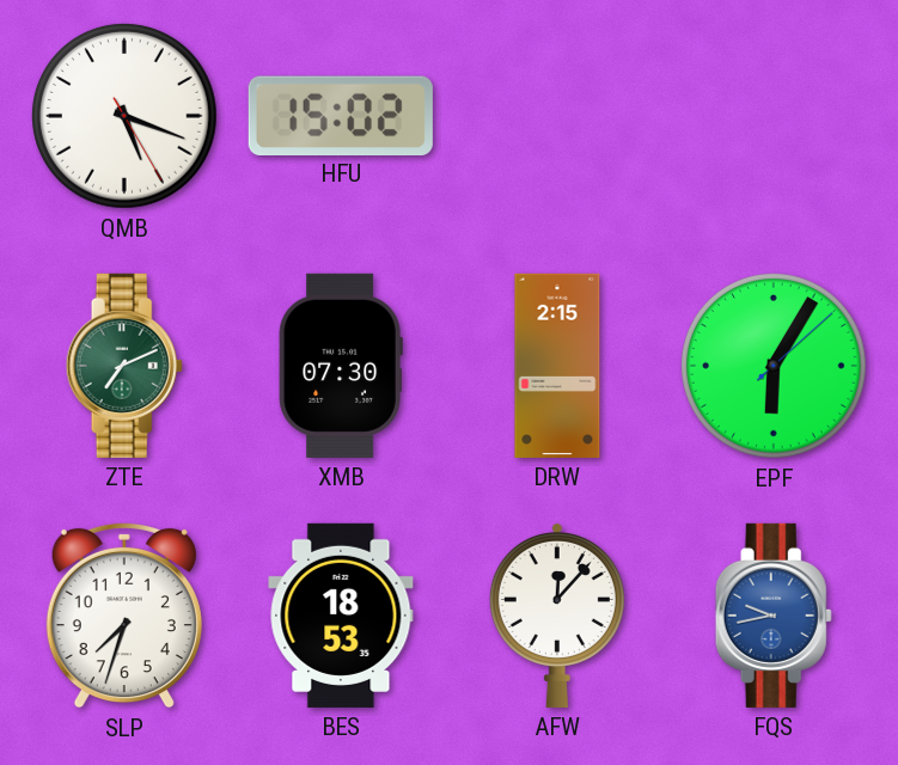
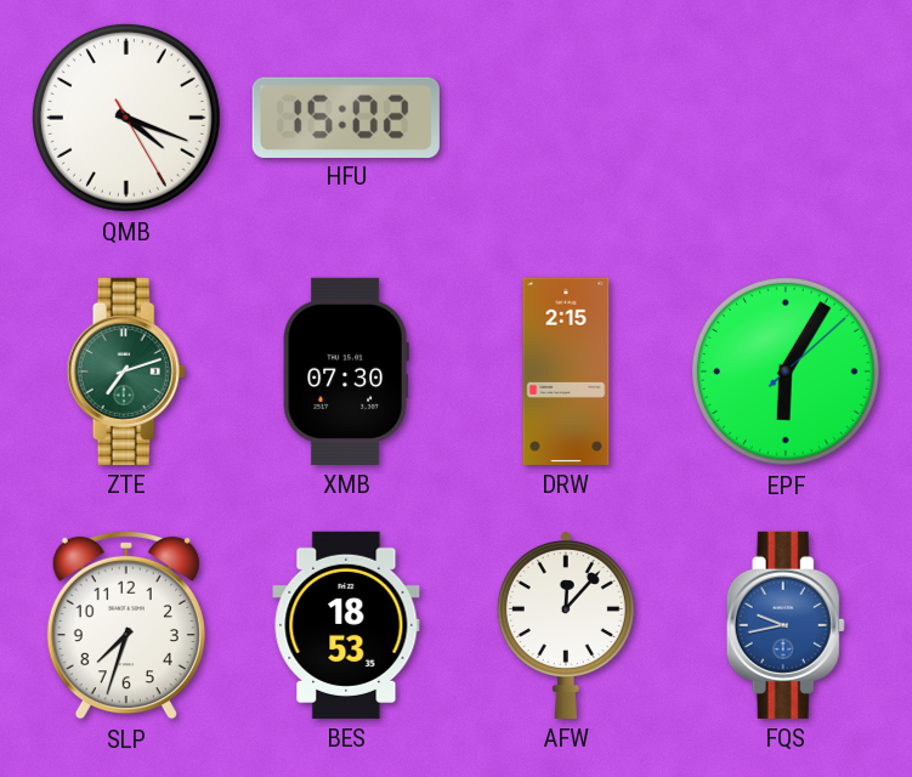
QMB: 5:18 -> 4:18
ZTE: 7:11 -> 7:12
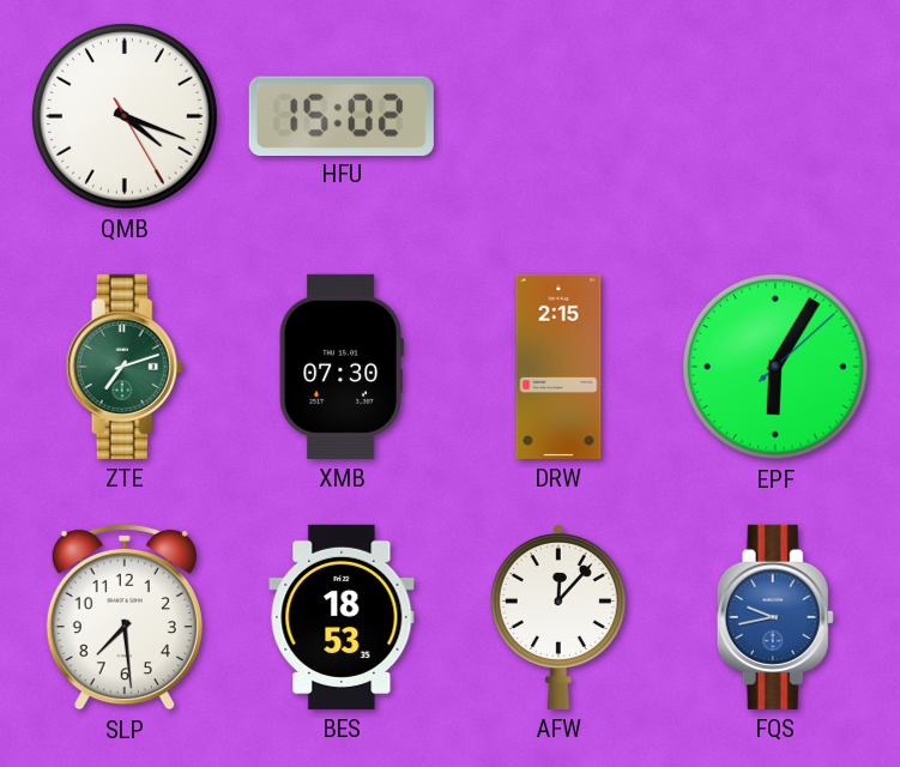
SLP: 7:33 -> 7:29
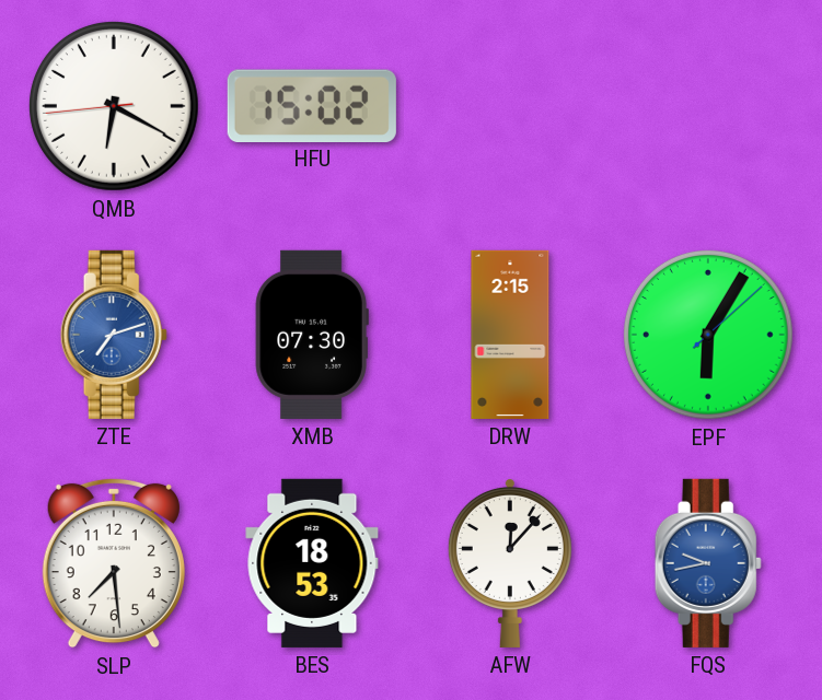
QMB: 4:18 -> 6:19
ZTE dial: green -> blue
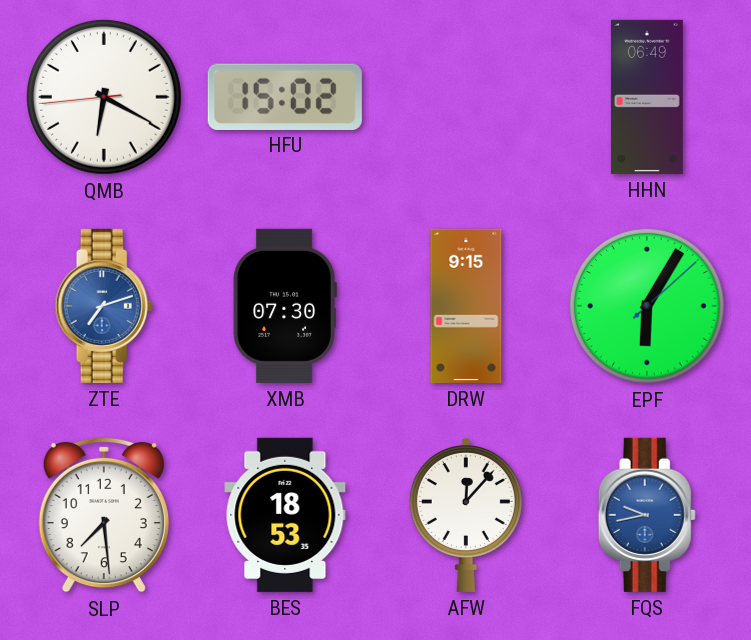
HHN: none -> 06:49
DRW: 2:15 -> 9:15
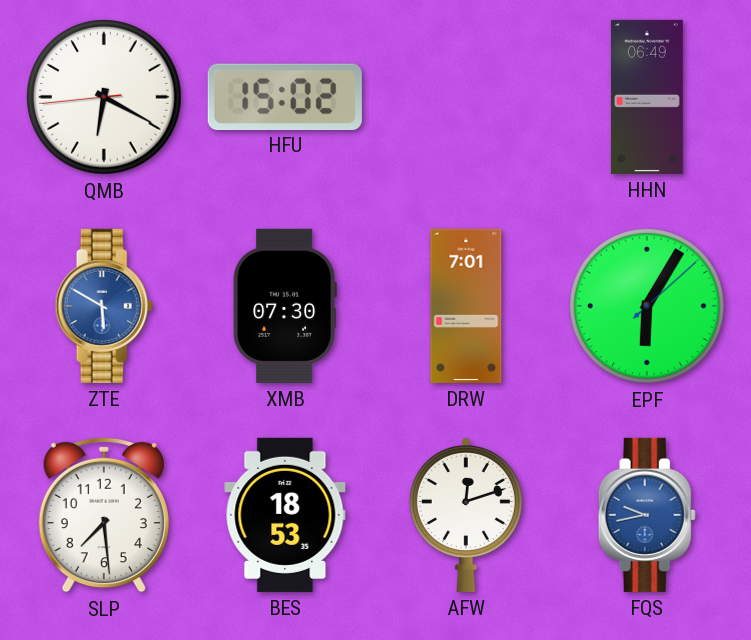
ZTE: 7:12 -> 5:50
DRW: 9:15 -> 7:01
AFW: 12:07 -> 12:12
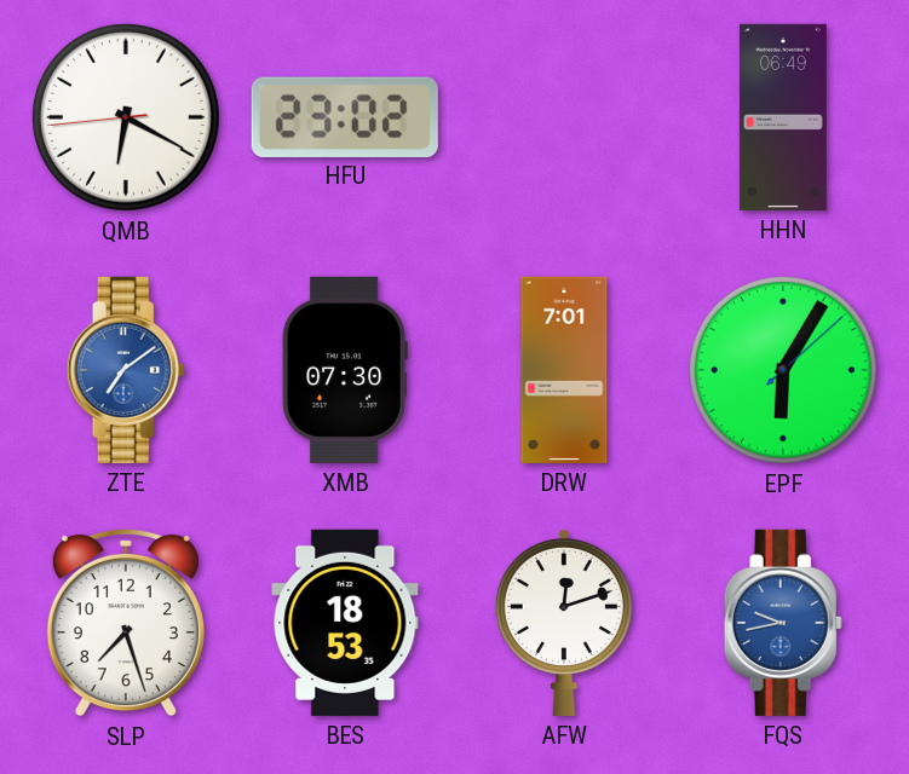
HFU: 15:02 -> 23:02
ZTE: 5:50 -> 7:09
SLP: 7:29 -> 7:27
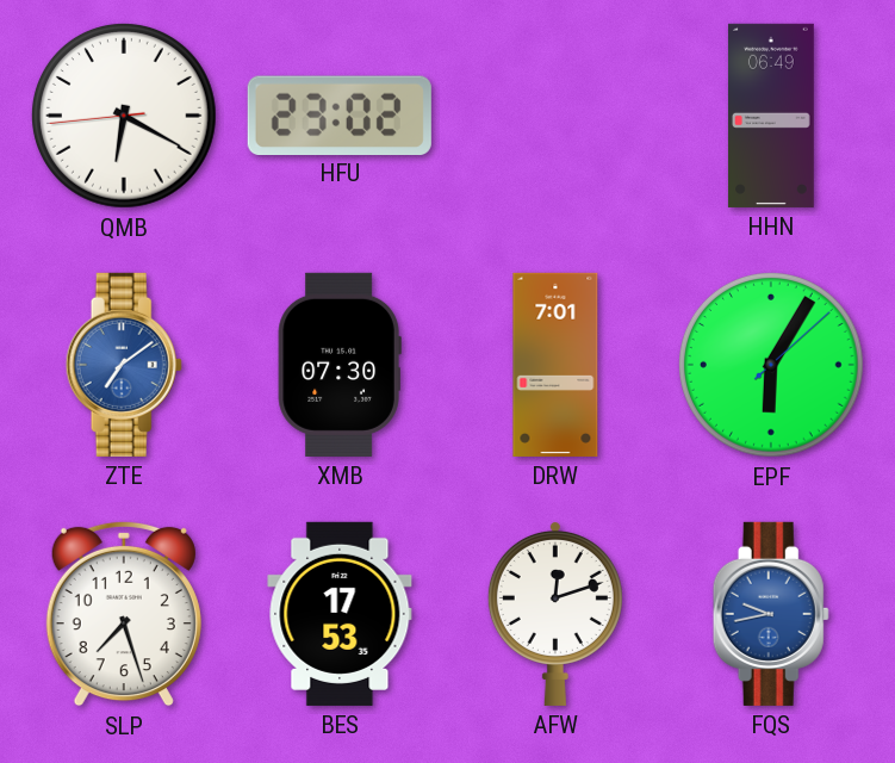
BES: 18:53 -> 17:53
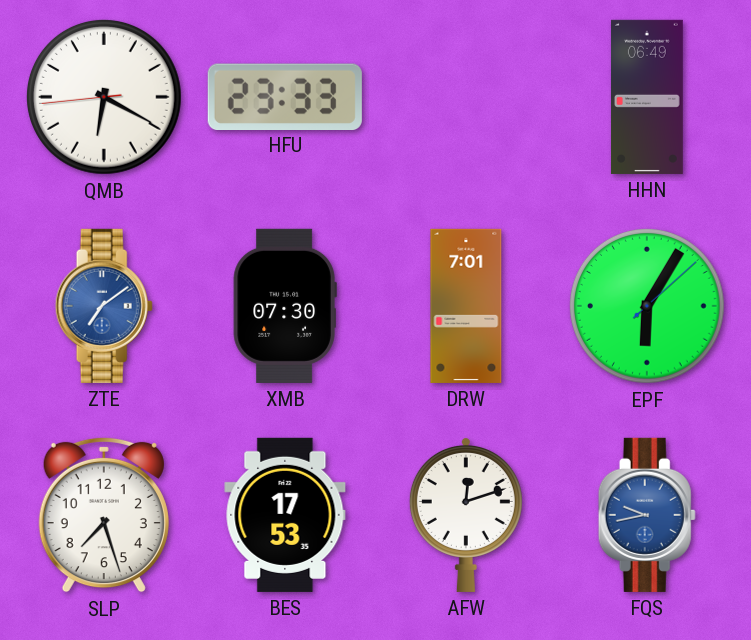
HFU: 23:02 -> 23:33
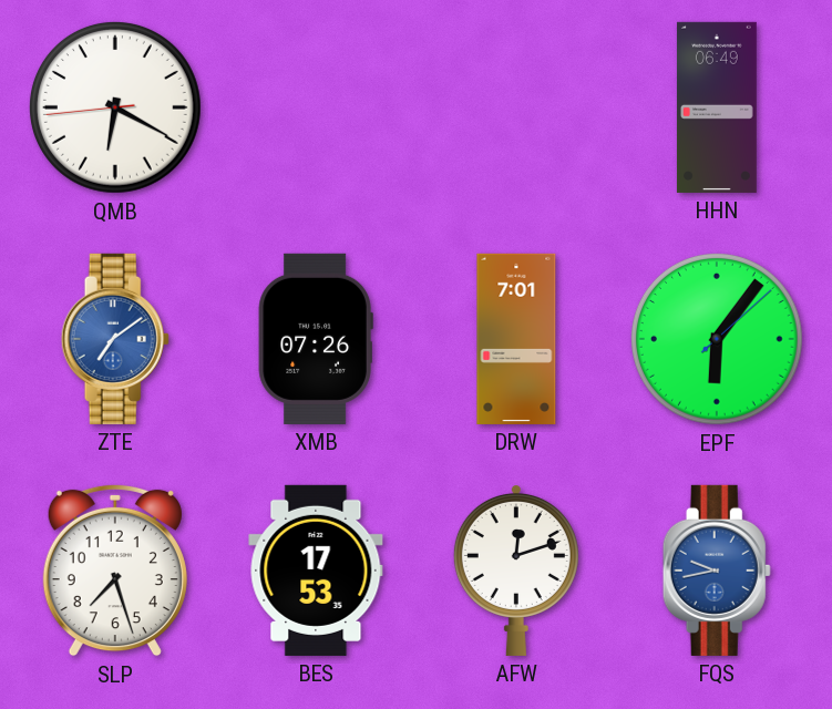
HFU: 23:33 -> none
XMB: 07:30 -> 07:26
EPF: 6:05 -> 6:06
